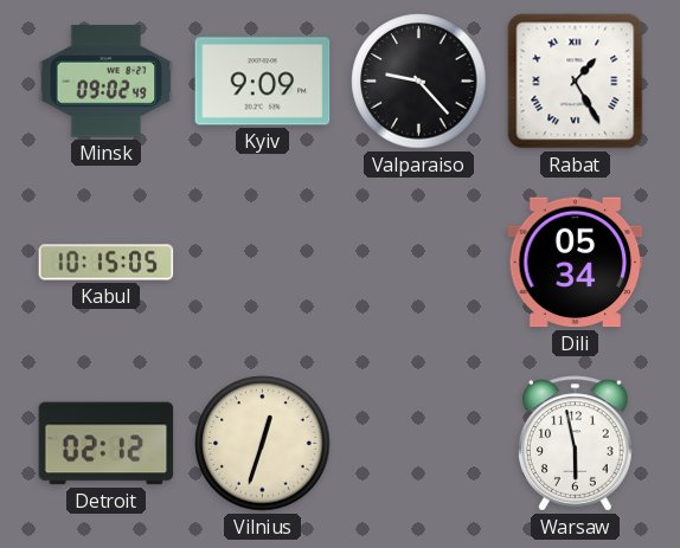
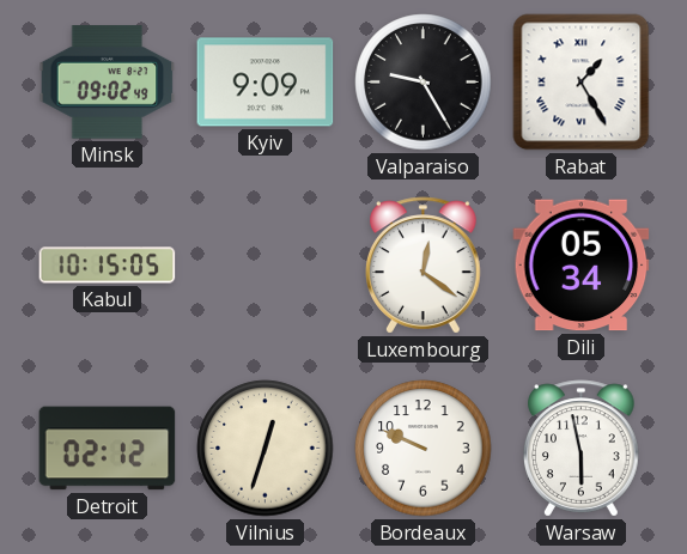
Valparaiso: 9:23 -> 9:25
Luxembourg: none -> 12:21
Bordeaux: none -> 9:49
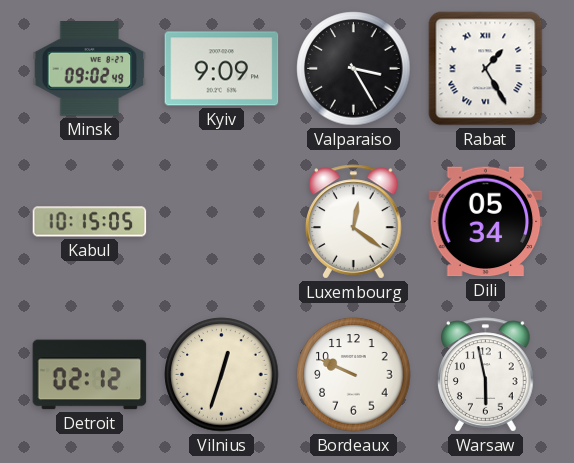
Valparaiso: 9:25 -> 3:25
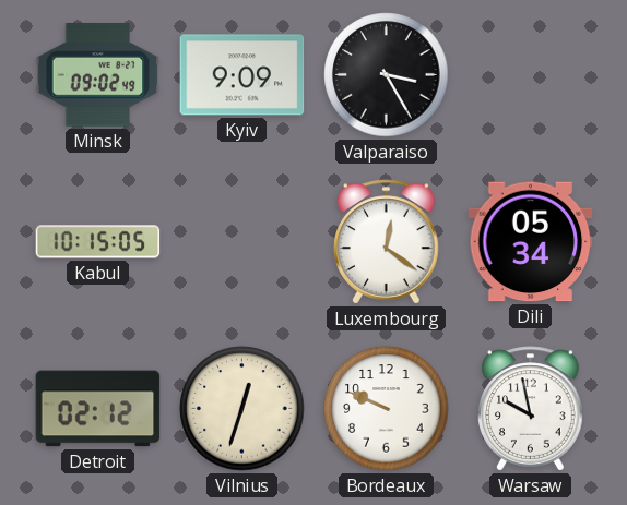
Rabat: 1:25 -> none
Warsaw: 5:58 -> 9:58
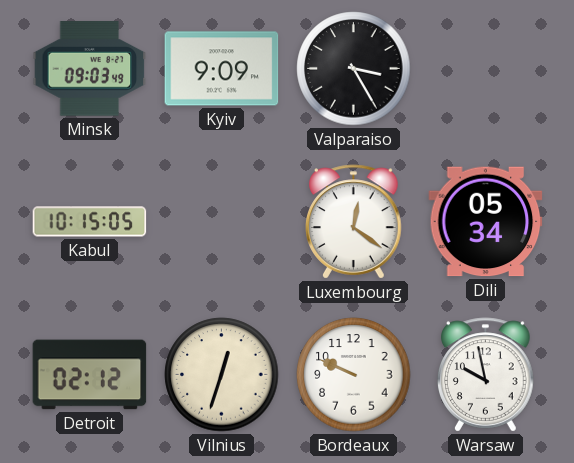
Minsk: 09:02 -> 09:03
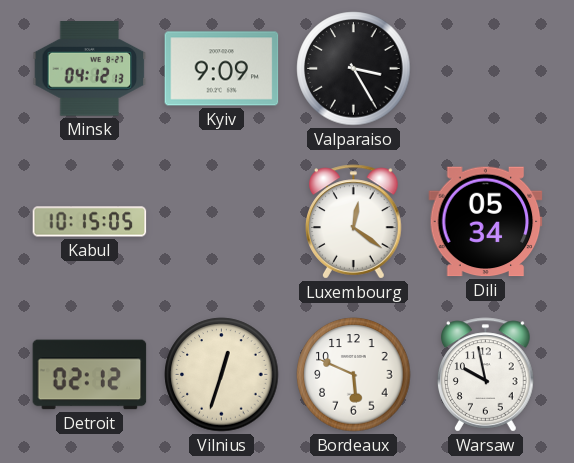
Minsk: 09:03 -> 04:12
Bordeaux: 9:49 -> 5:49
